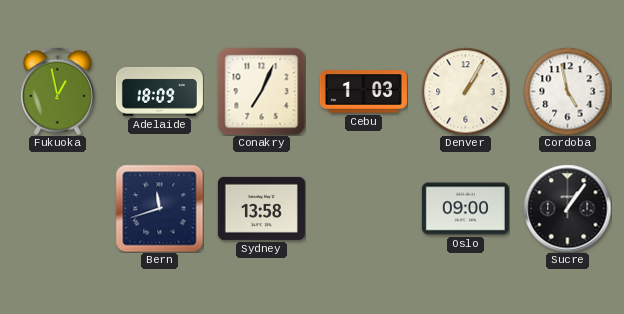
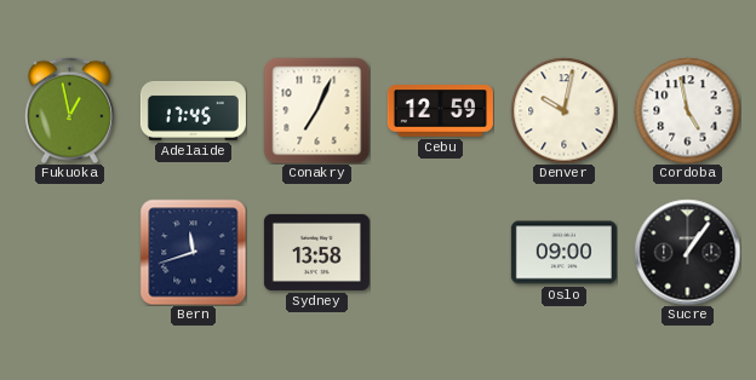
Adelaide: 18:09 -> 17:45
Cebu: 1:03 -> 12:59
Denver: 1:05 -> 10:02
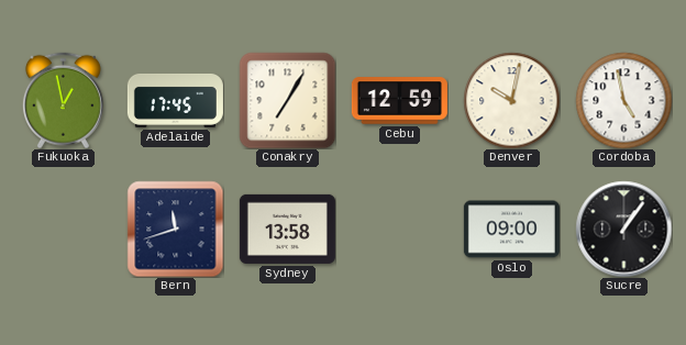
Conakry: 7:04 -> 7:05
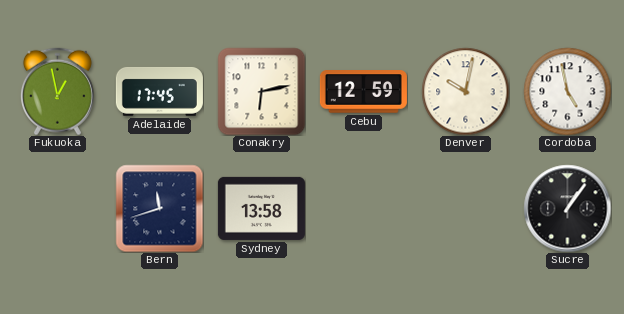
Conakry: 7:05 -> 6:13
Oslo: 09:00 -> none
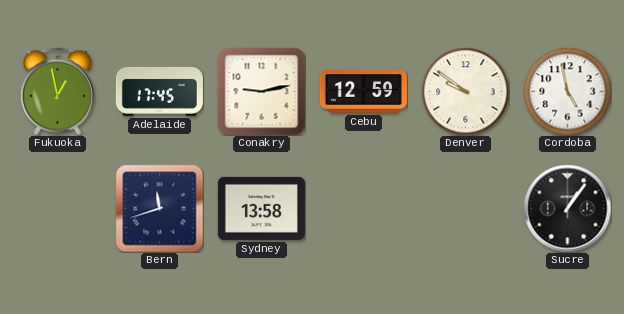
Conakry: 6:13 -> 9:13
Denver: 10:02 -> 9:51
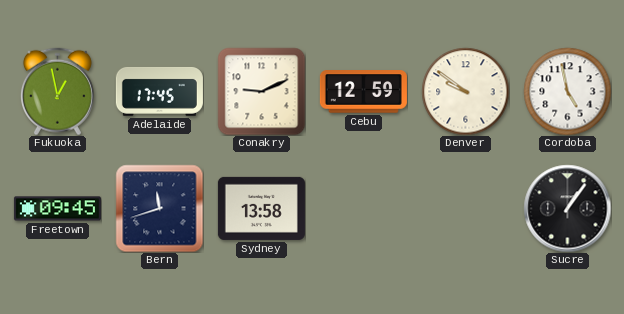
Conakry: 9:13 -> 9:11
Freetown: none -> 09:45
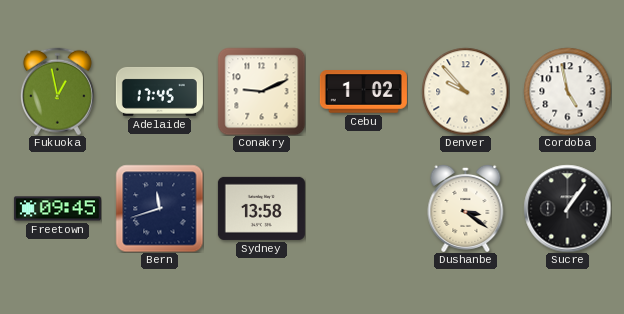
Cebu: 12:59 -> 1:02
Denver: 9:51 -> 9:53
Dushanbe: none -> 3:21
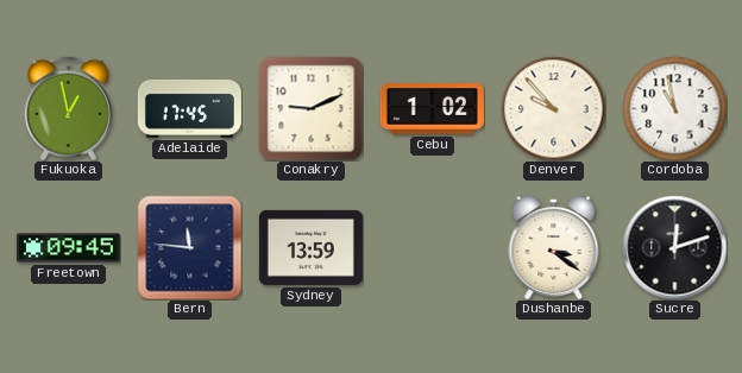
Cordoba: 4:58 -> 10:58
Bern: 11:42 -> 11:46
Sydney: 13:58 -> 13:59
Sucre: 1:06 -> 12:12
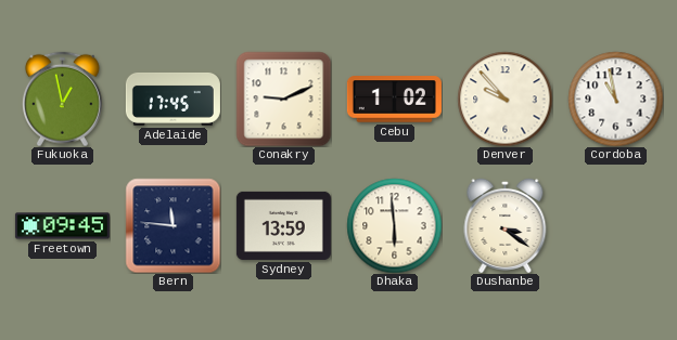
Dhaka: none -> 5:59
Sucre: 12:12 -> none
